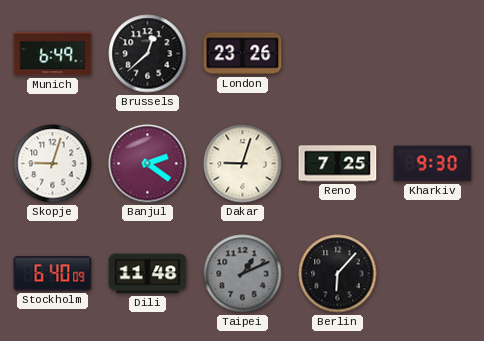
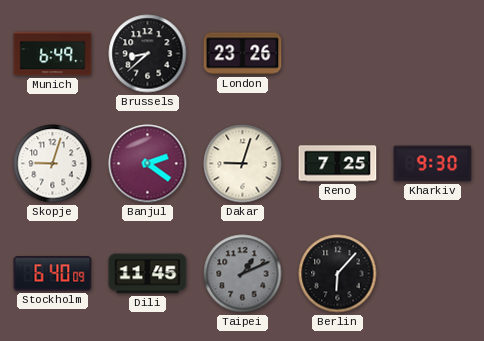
Brussels: 12:38 -> 8:38
Dili: 11:48 -> 11:45
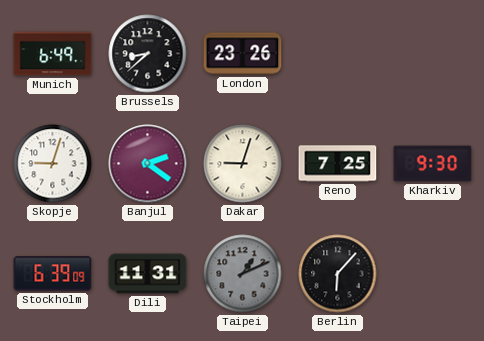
Stockholm: 6:40 -> 6:39
Dili: 11:45 -> 11:31
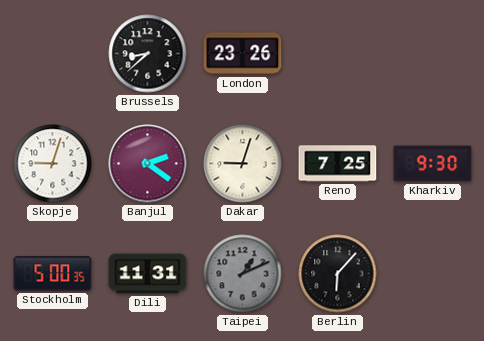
Munich: 6:49 -> none
Stockholm: 6:39 -> 5:00
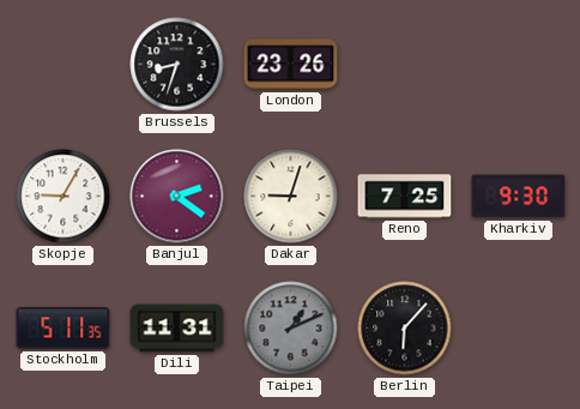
Brussels: 8:38 -> 8:33
Skopje: 9:03 -> 9:05
Stockholm: 5:00 -> 5:11
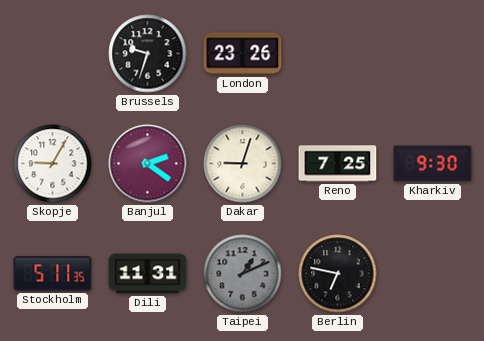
Brussels: 8:33 -> 9:33
Berlin: 6:07 -> 6:47
